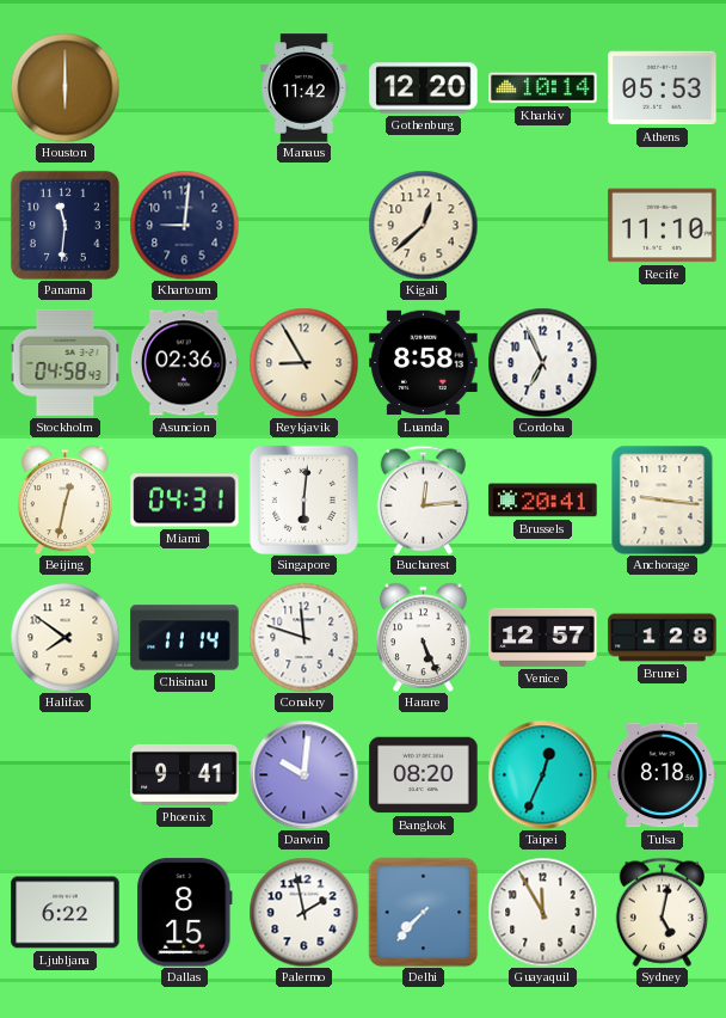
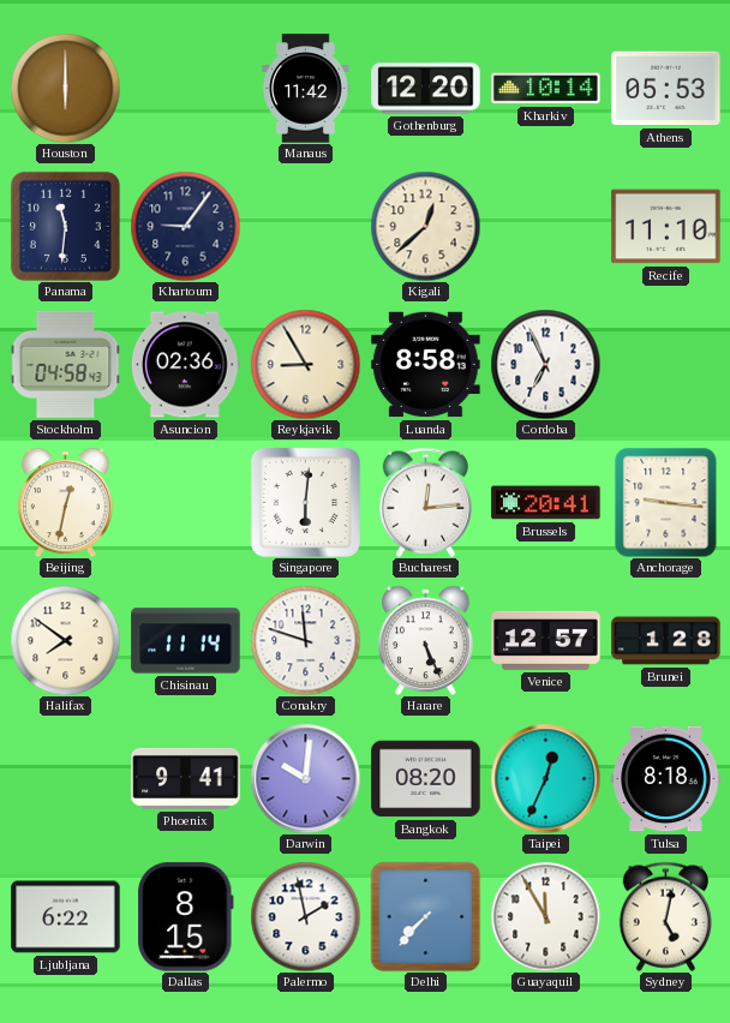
Khartoum: 9:01 -> 9:06
Miami: 04:31 -> none
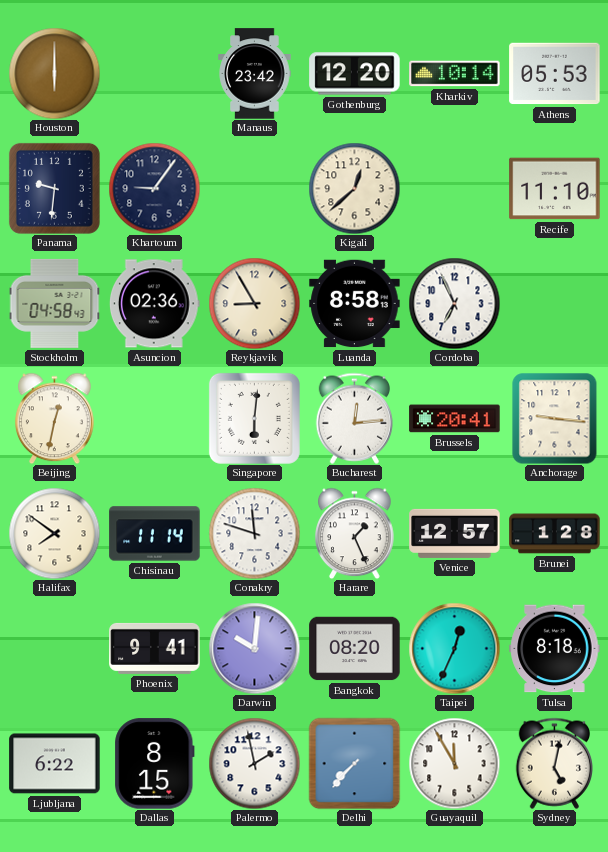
Manaus: 11:42 -> 23:42
Panama: 11:31 -> 9:31
Harare: 5:26 -> 1:26
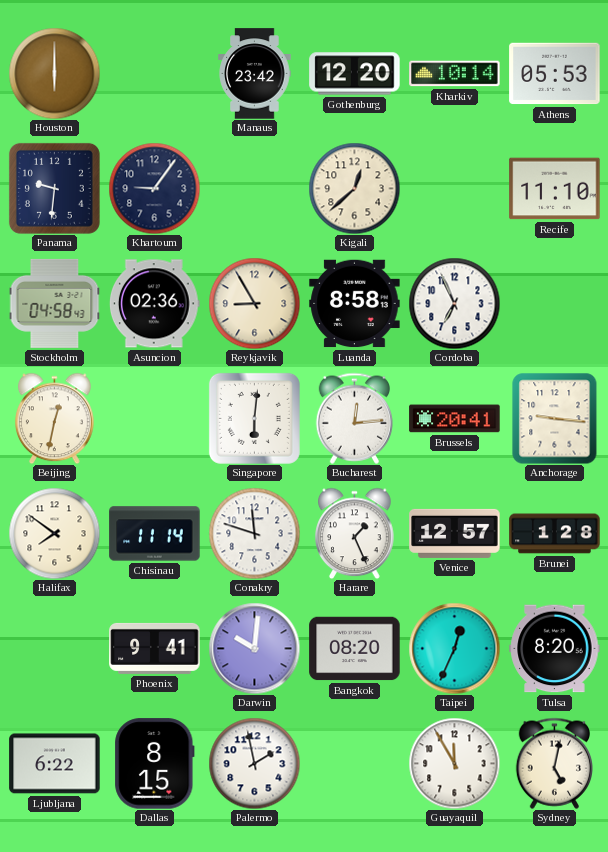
Tulsa: 8:18 -> 8:20
Delhi: 7:37 -> none
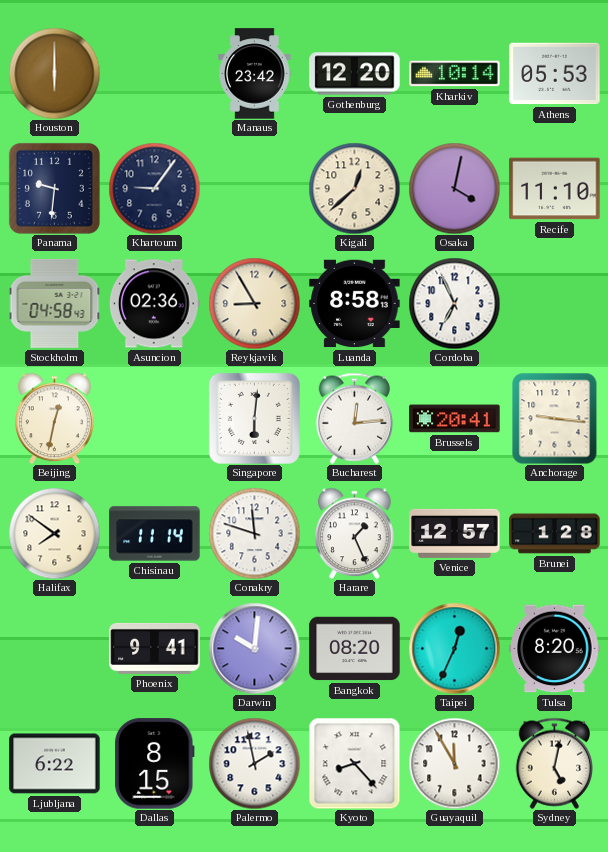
Osaka: none -> 4:02
Kyoto: none -> 8:23
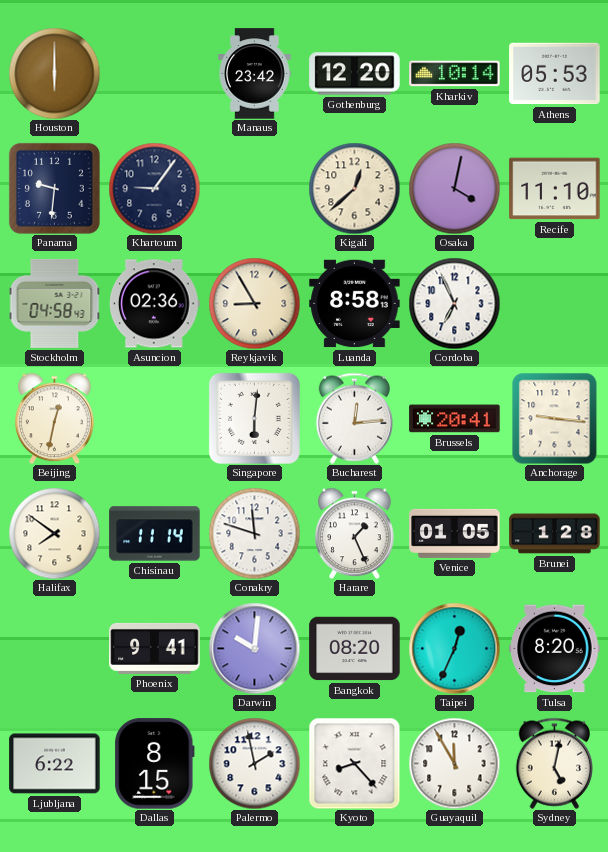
Venice: 12:57 -> 01:05
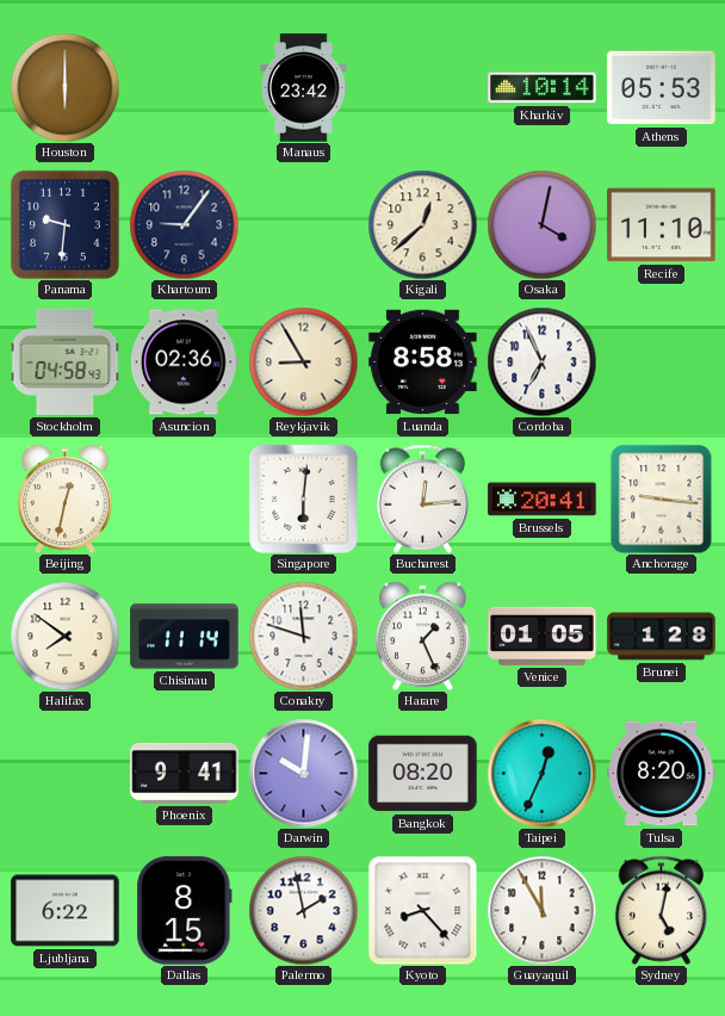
Gothenburg: 12:20 -> none
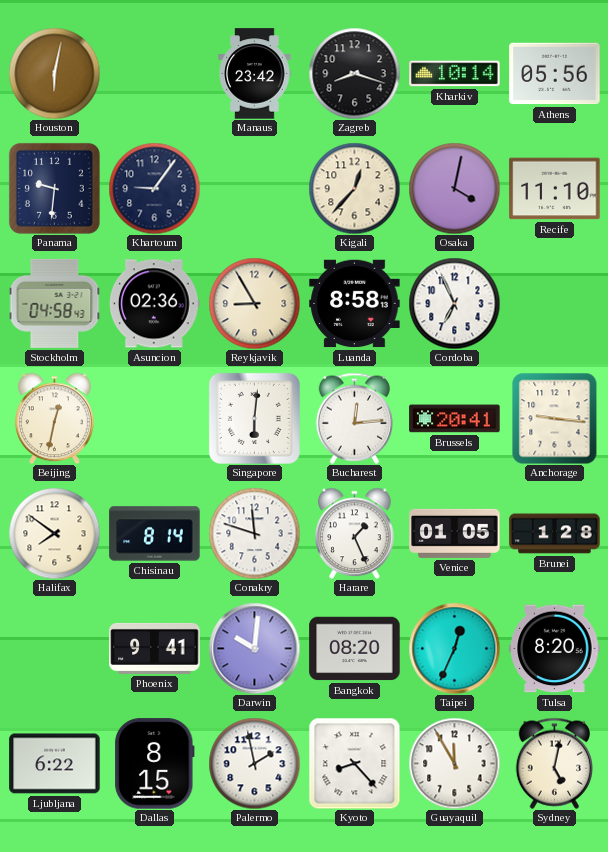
Houston: 6:00 -> 6:02
Zagreb: none -> 8:18
Athens: 05:53 -> 05:56
Kigali: 12:38 -> 12:37
Chisinau: 11:14 -> 8:14
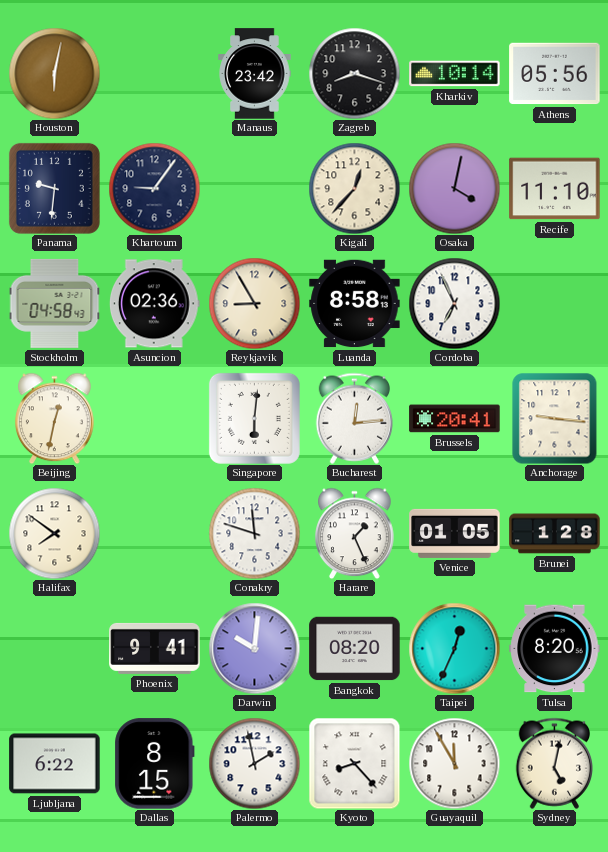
Chisinau: 8:14 -> none
